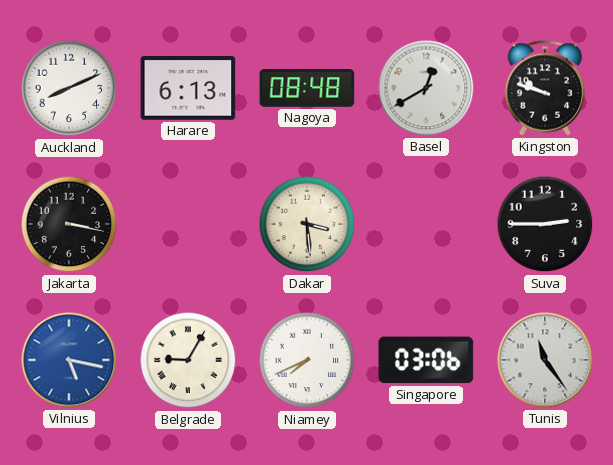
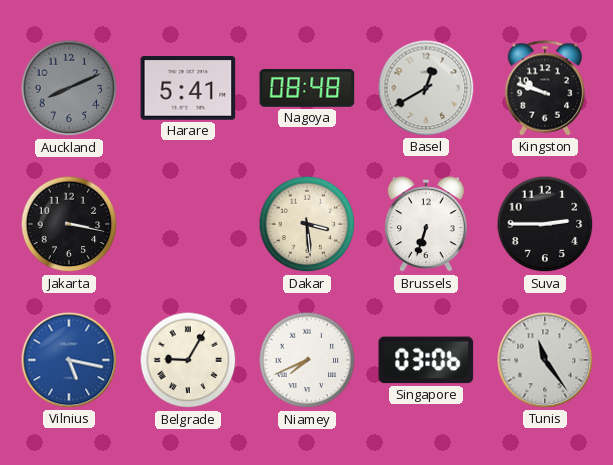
Auckland dial: white -> grey
Harare: 6:13 -> 5:41
Brussels: none -> 6:33
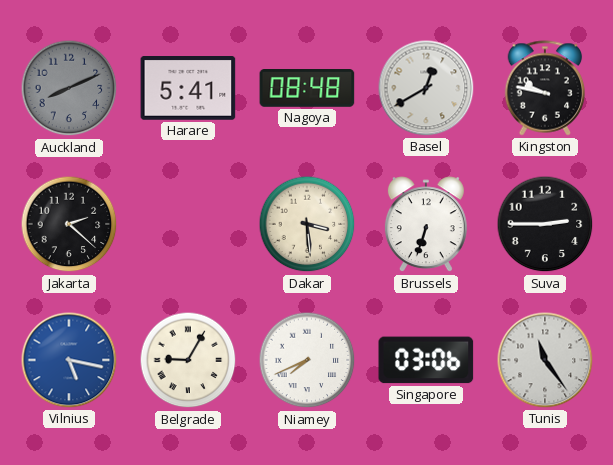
Kingston: 9:48 -> 9:47
Jakarta: 3:17 -> 2:22
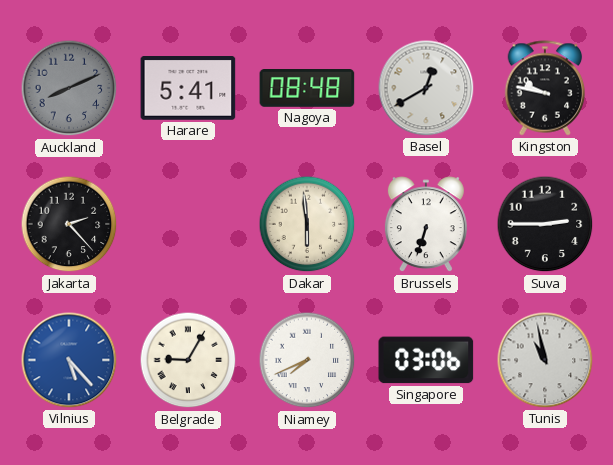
Jakarta: 2:22 -> 2:23
Dakar: 3:29 -> 5:59
Vilnius: 5:17 -> 5:23
Tunis: 11:24 -> 10:58
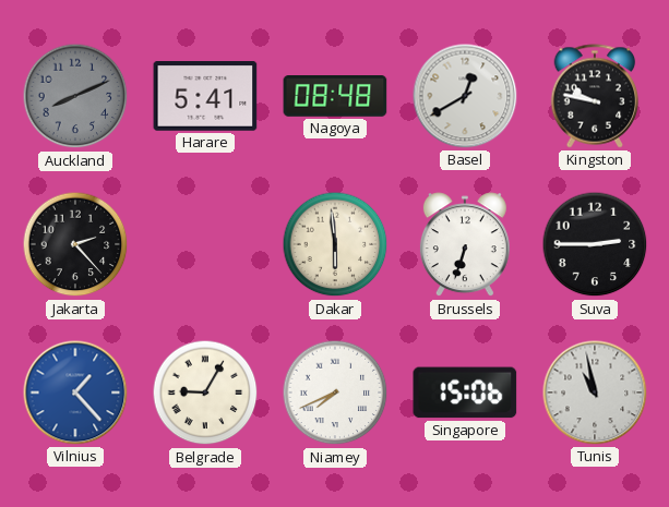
Vilnius: 5:23 -> 1:23
Singapore: 03:06 -> 15:06
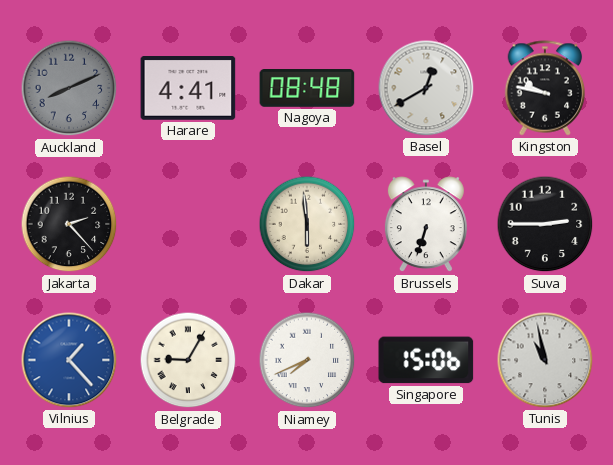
Harare: 5:41 -> 4:41
